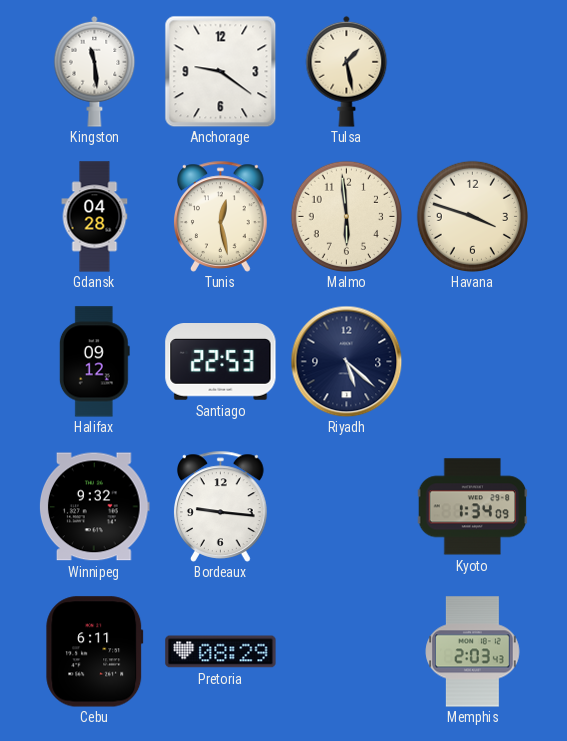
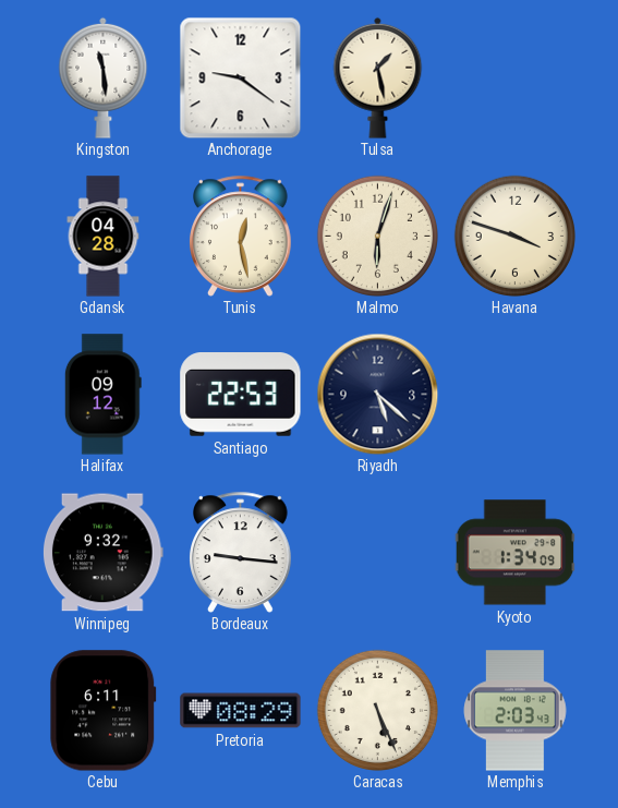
Malmo: 5:59 -> 6:03
Caracas: none -> 5:26
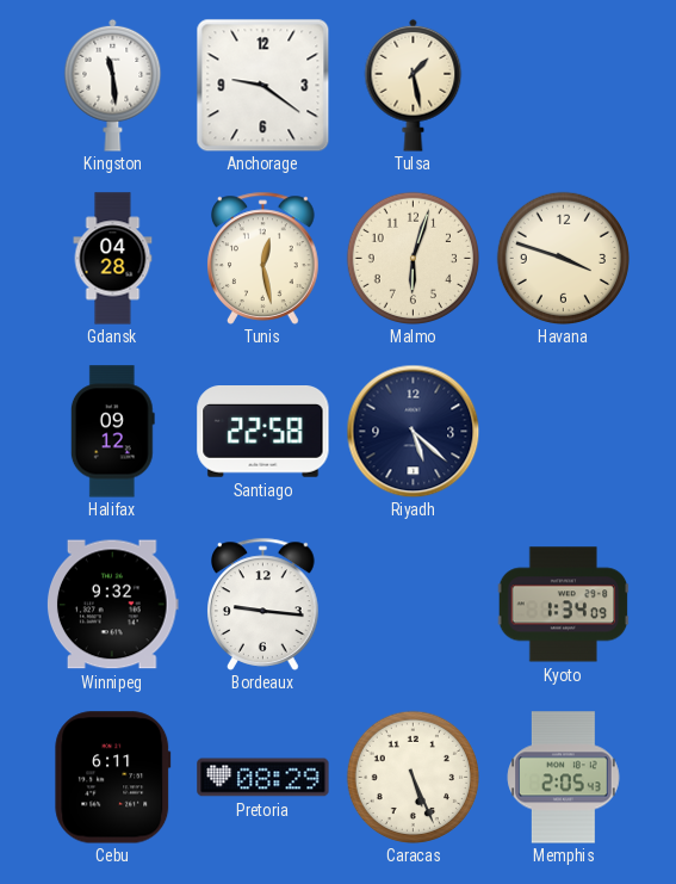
Santiago: 22:53 -> 22:58
Memphis: 2:03 -> 2:05
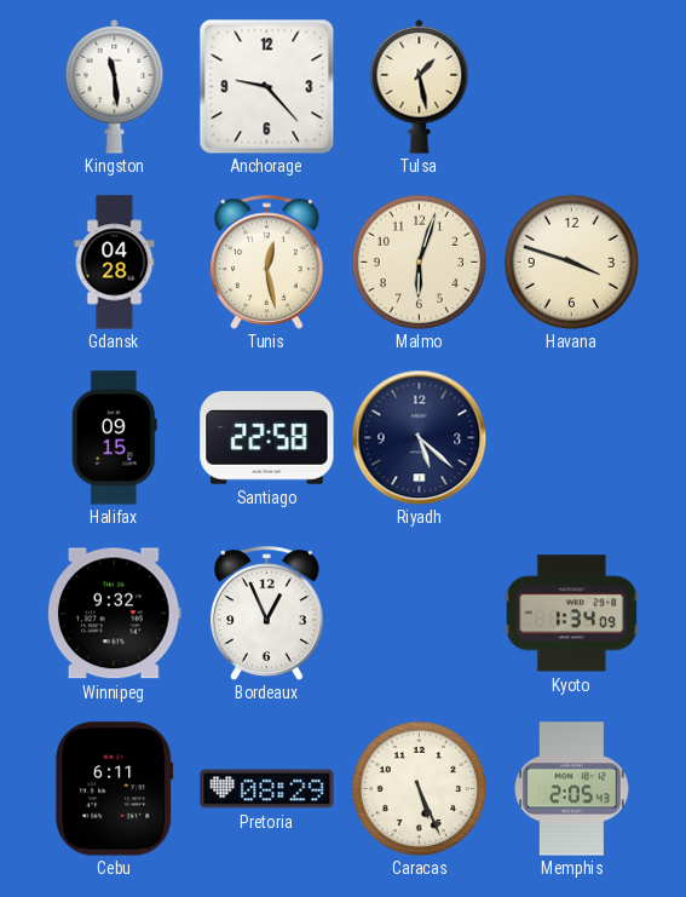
Anchorage: 9:21 -> 9:23
Halifax: 09:12 -> 09:15
Bordeaux: 9:16 -> 12:56
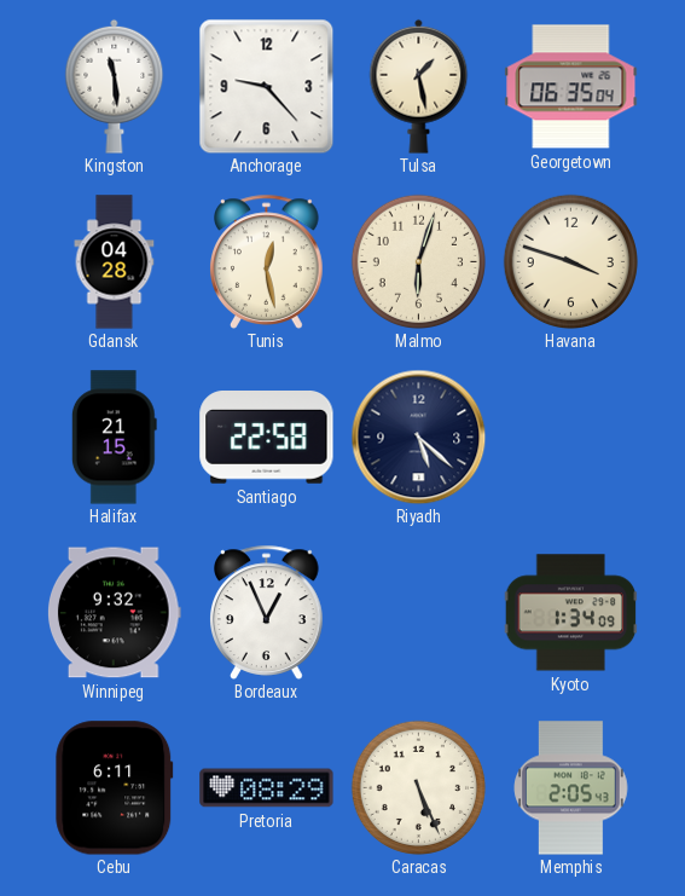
Georgetown: none -> 06:35
Halifax: 09:15 -> 21:15
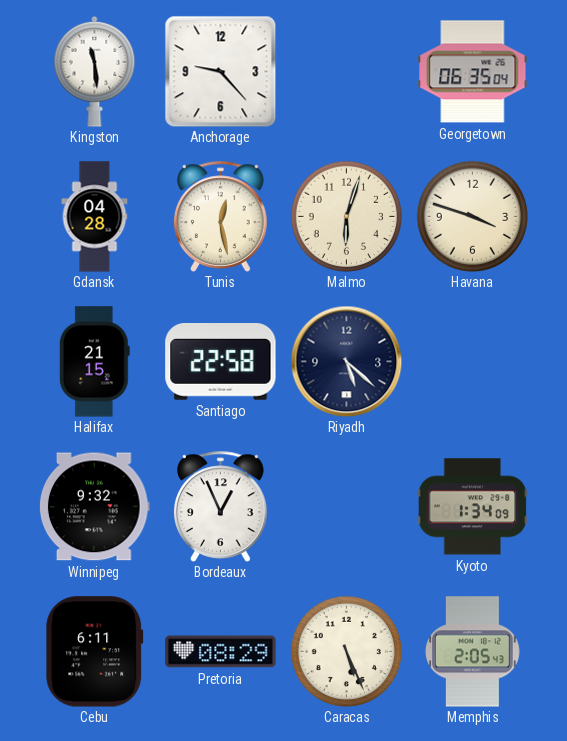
Tulsa: 1:28 -> none
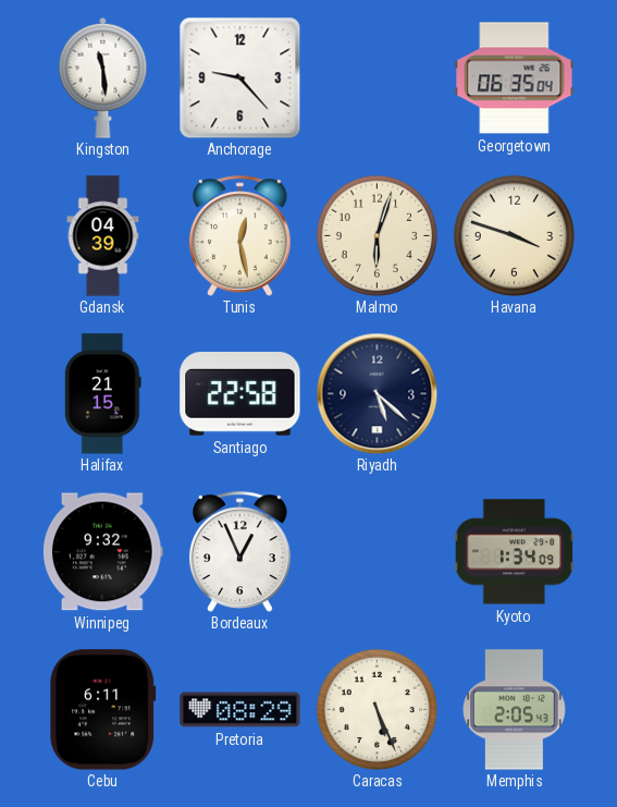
Gdansk: 04:28 -> 04:39
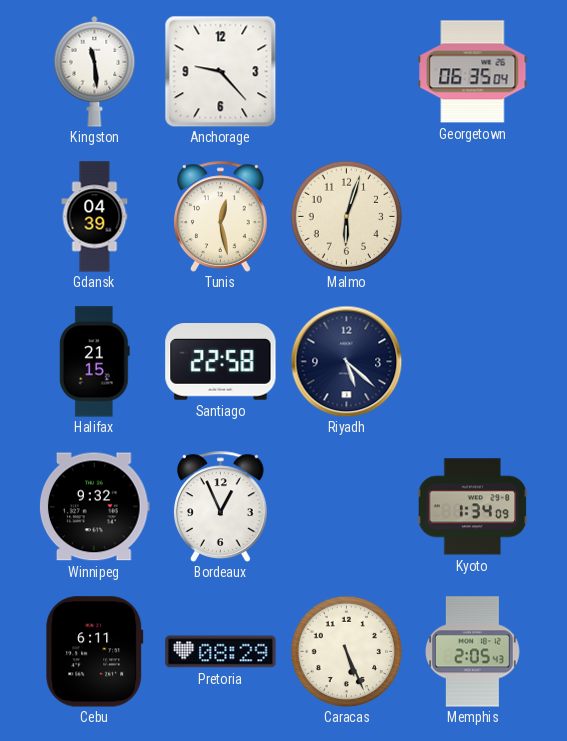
Havana: 3:48 -> none
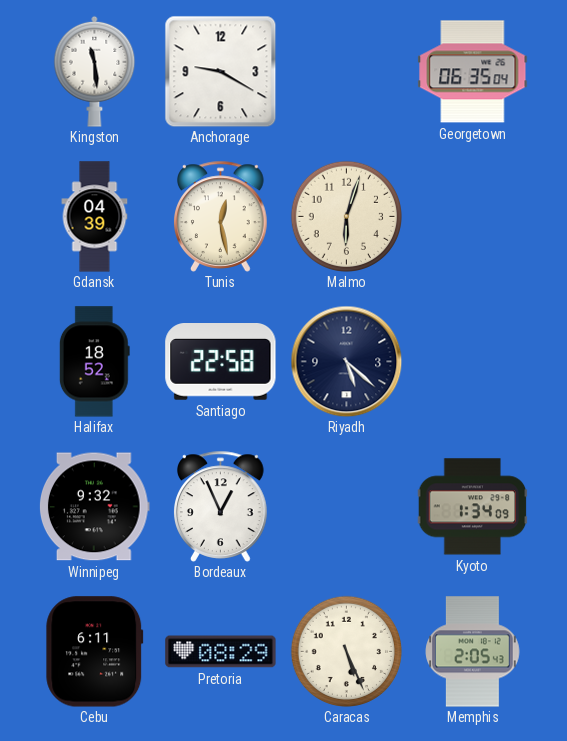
Anchorage: 9:23 -> 9:20
Halifax: 21:15 -> 18:52
